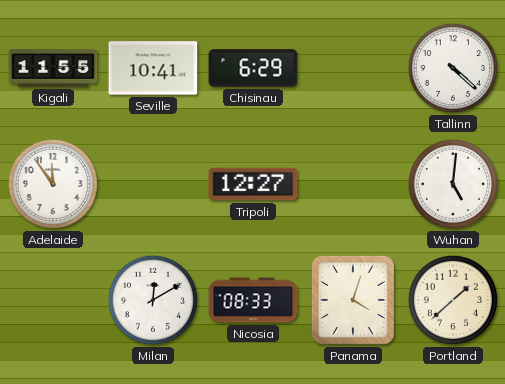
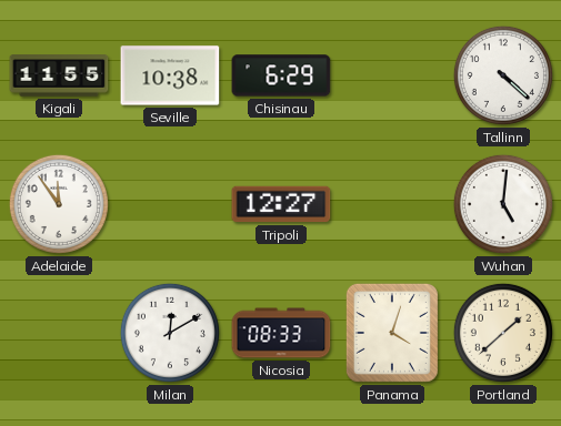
Seville: 10:41 -> 10:38
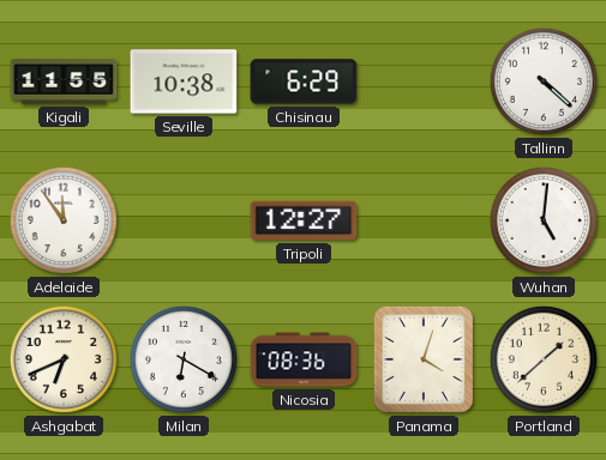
Ashgabat: none -> 6:41
Milan: 12:10 -> 6:20
Nicosia: 08:33 -> 08:36
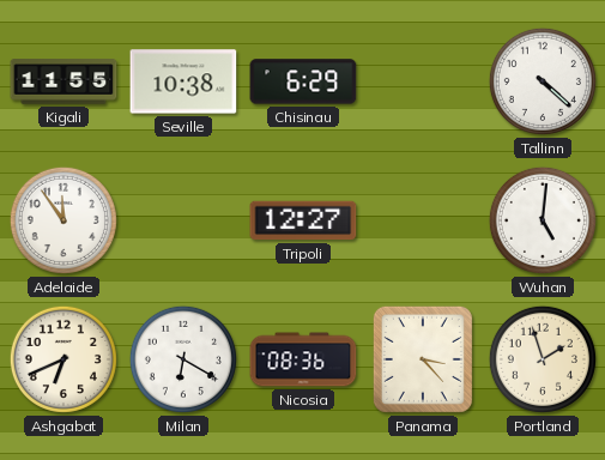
Panama: 4:03 -> 3:23
Portland: 1:38 -> 1:57
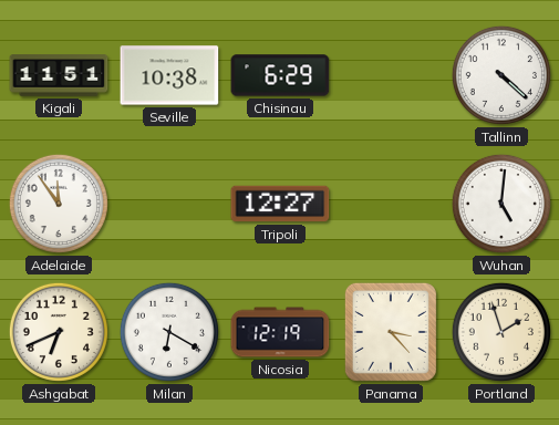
Kigali: 11:55 -> 11:51
Nicosia: 08:36 -> 12:19
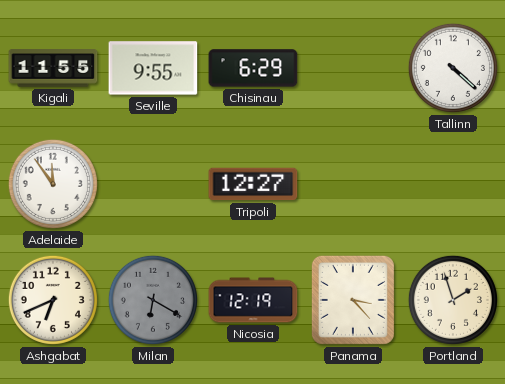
Kigali: 11:51 -> 11:55
Seville: 10:38 -> 9:55
Wuhan: 5:01 -> none
Milan dial: white -> grey
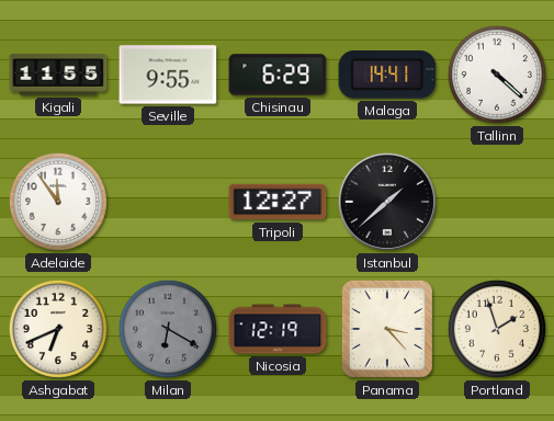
Malaga: none -> 14:41
Istanbul: none -> 1:38
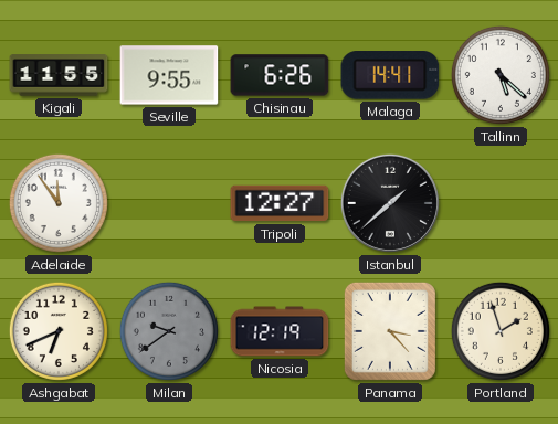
Chisinau: 6:29 -> 6:26
Tallinn: 4:22 -> 5:22
Milan: 6:20 -> 9:39
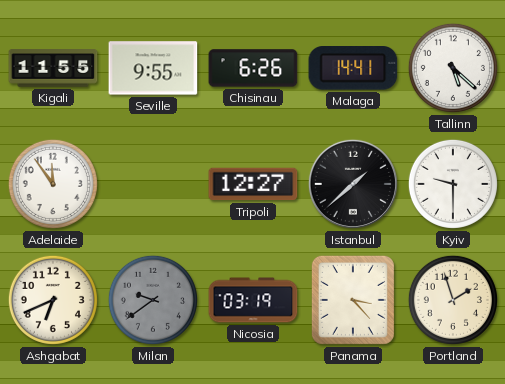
Kyiv: none -> 9:30
Nicosia: 12:19 -> 03:19
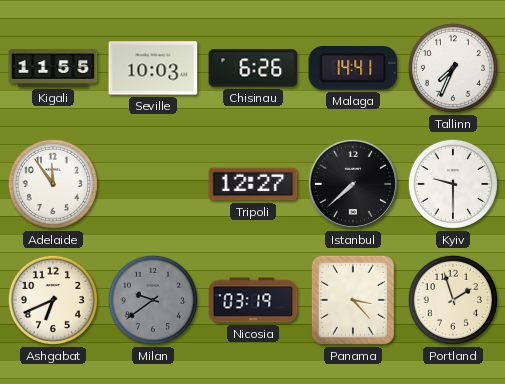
Seville: 9:55 -> 10:03
Tallinn: 5:22 -> 7:34
Istanbul: 1:38 -> 7:38
